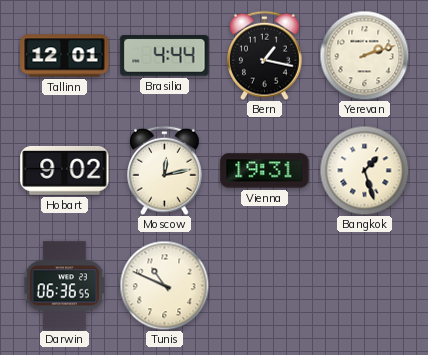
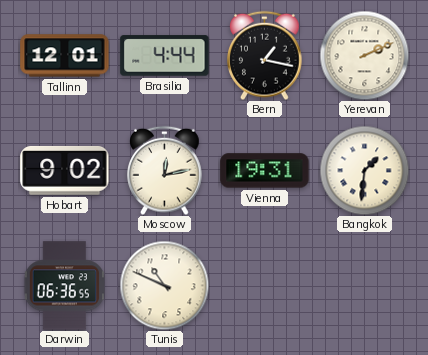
Yerevan: 2:12 -> 2:11
Bangkok: 1:27 -> 1:31
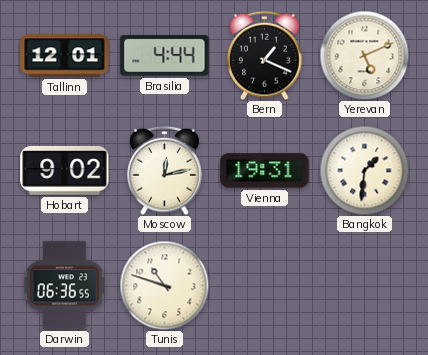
Bern: 1:17 -> 1:19
Yerevan: 2:11 -> 5:11
Tunis: 10:49 -> 10:48
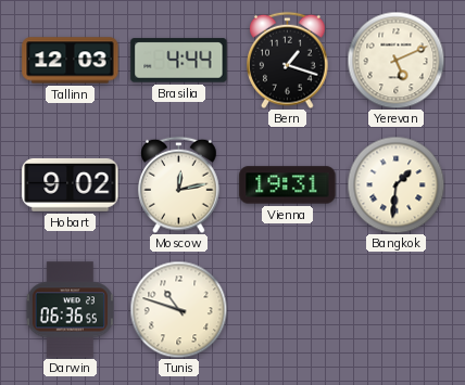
Tallinn: 12:01 -> 12:03
Bern: 1:19 -> 1:18
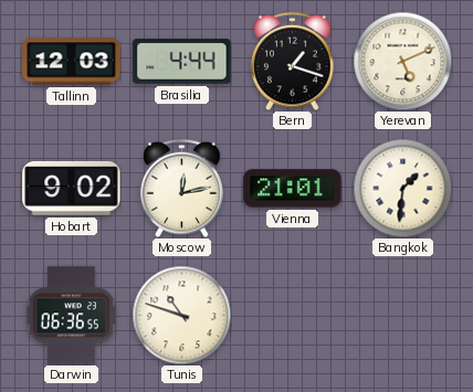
Vienna: 19:31 -> 21:01
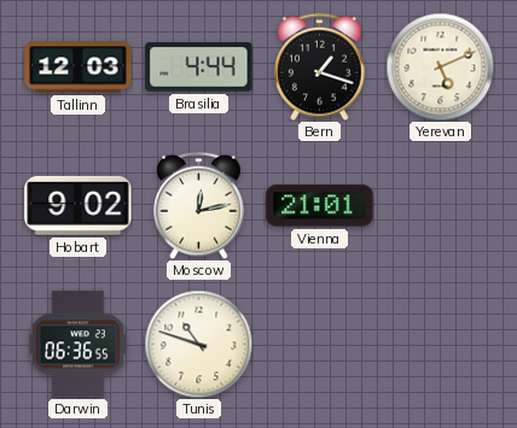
Bangkok: 1:31 -> none
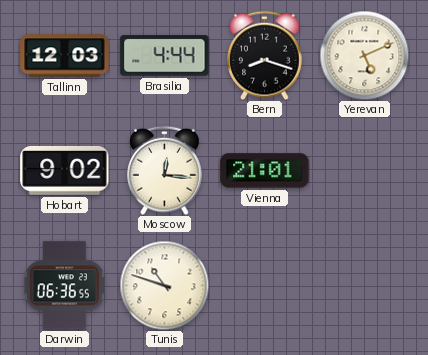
Bern: 1:18 -> 8:18
Moscow: 12:13 -> 12:16
